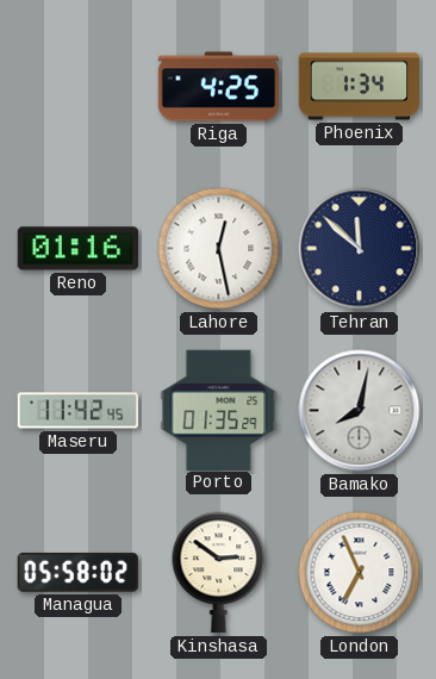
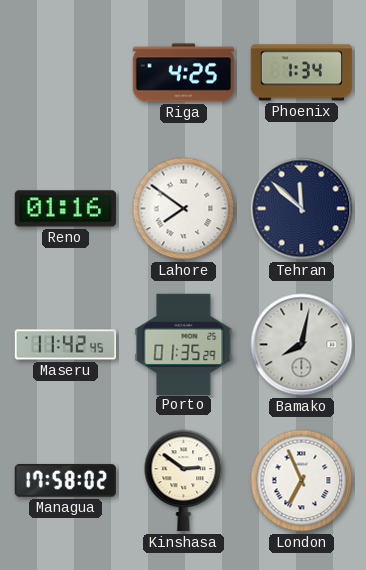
Lahore: 12:28 -> 7:51
Managua: 05:58 -> 17:58
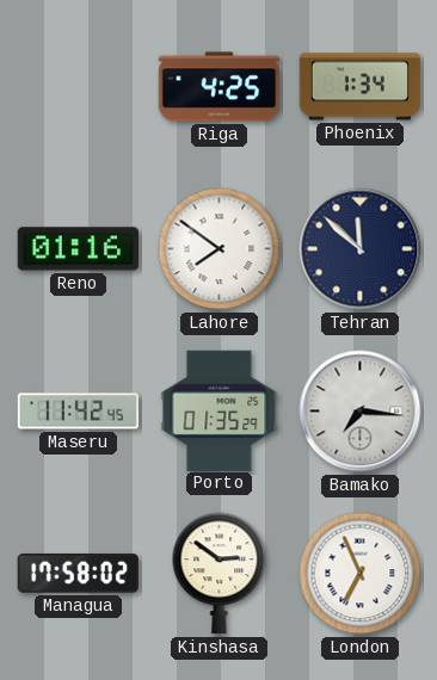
Bamako: 8:02 -> 7:16
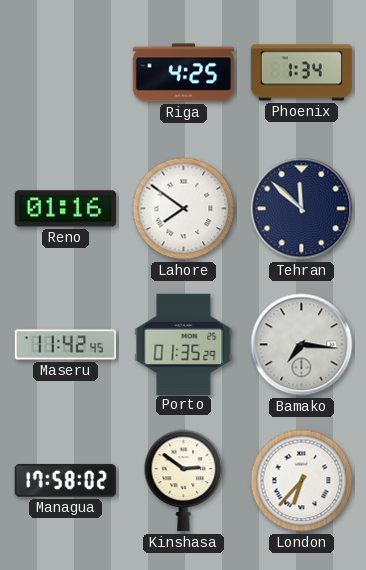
London: 6:56 -> 6:37
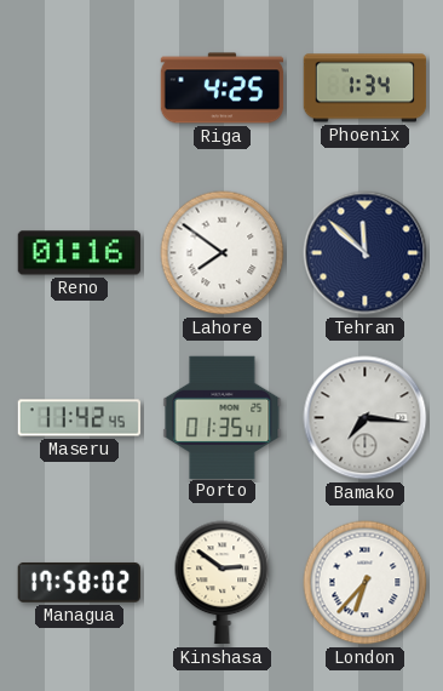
Porto: 01:35:29 -> 01:35:41
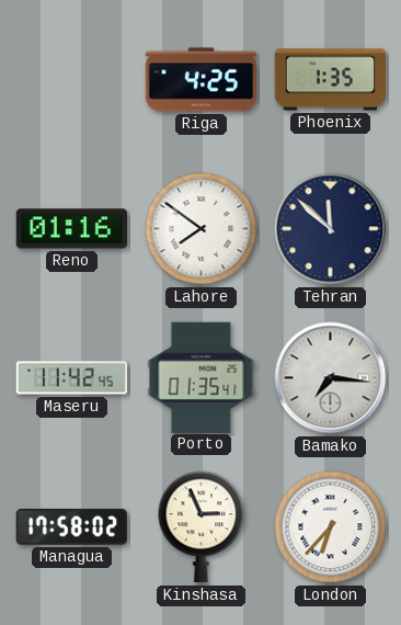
Phoenix: 1:34 -> 1:35
Kinshasa: 2:51 -> 2:56
